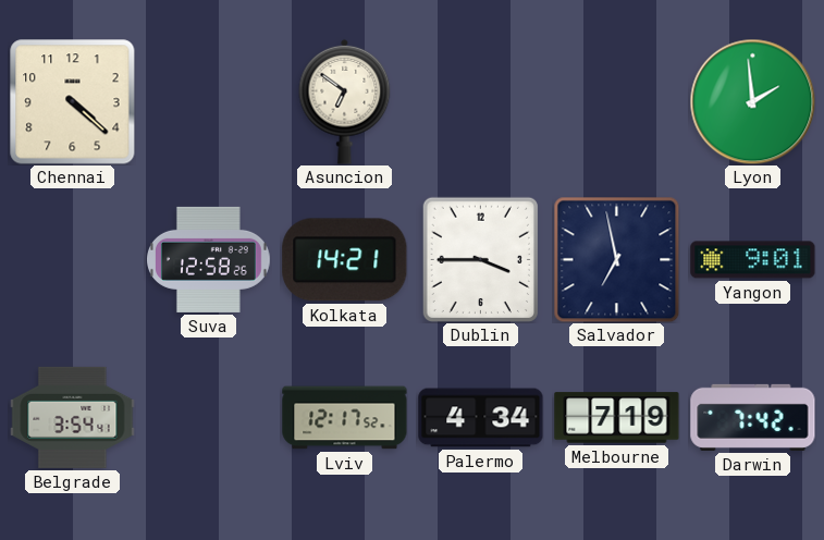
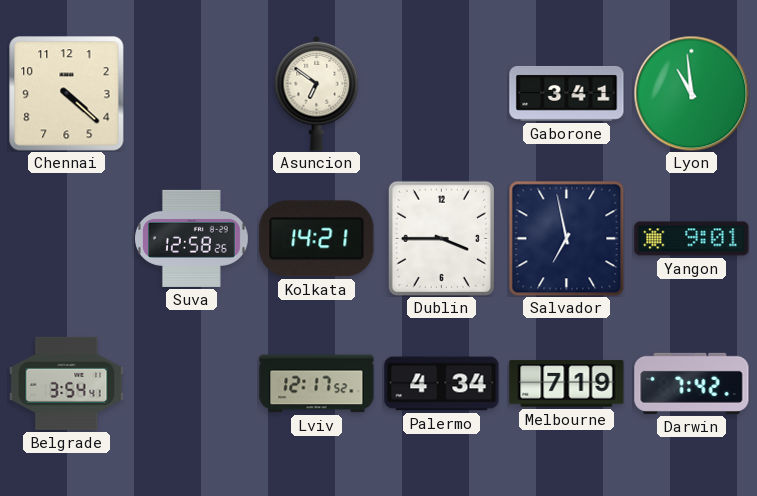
Gaborone: none -> 3:41
Lyon: 1:59 -> 10:59
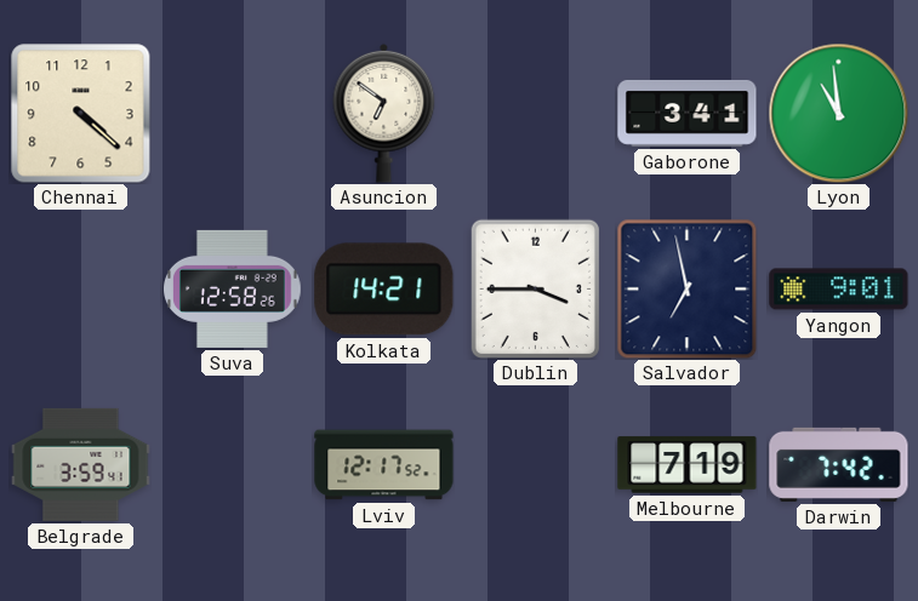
Belgrade: 3:54 -> 3:59
Palermo: 4:34 -> none
